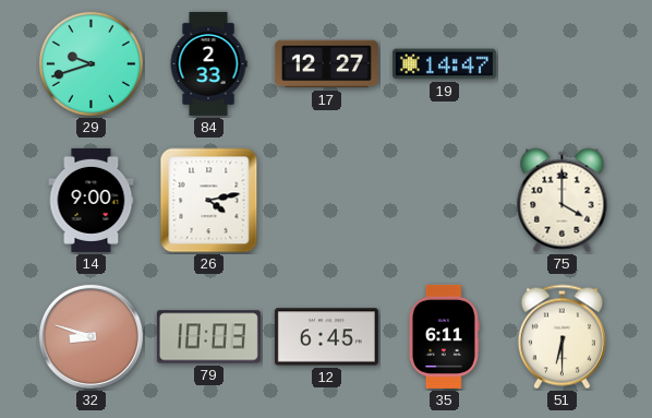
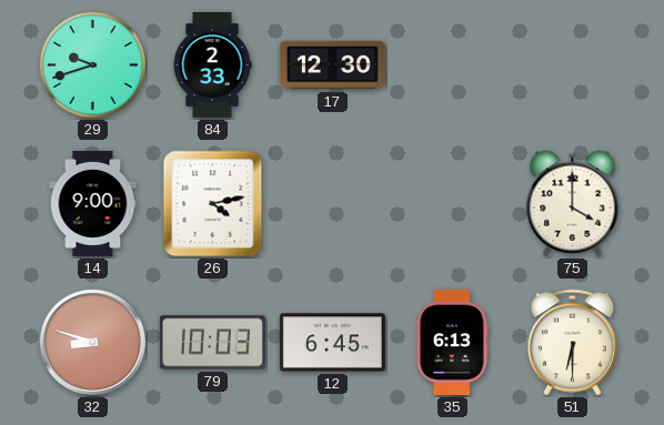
17: 12:27 -> 12:30
19: 14:47 -> none
35: 6:11 -> 6:13
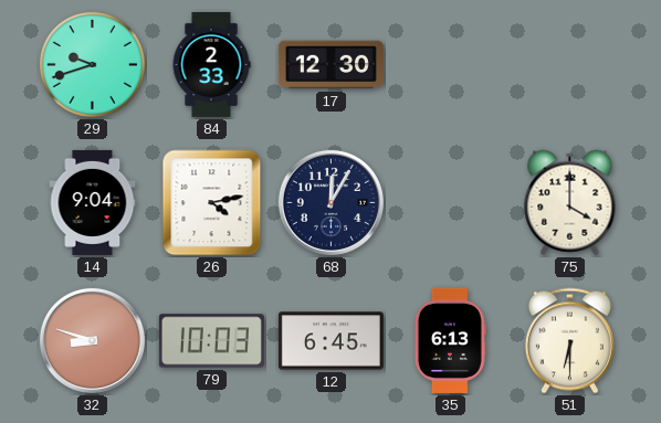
14: 9:00 -> 9:04
68: none -> 12:05
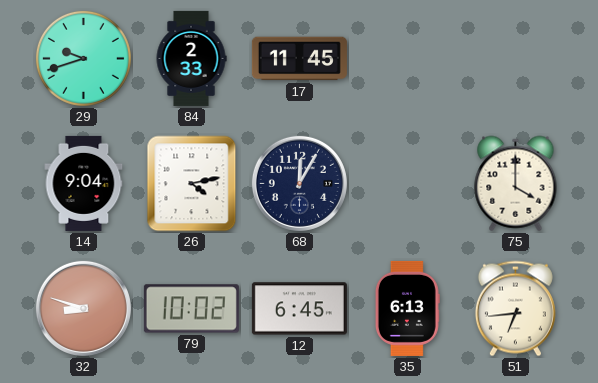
17: 12:30 -> 11:45
79: 10:03 -> 10:02
51: 6:30 -> 6:44
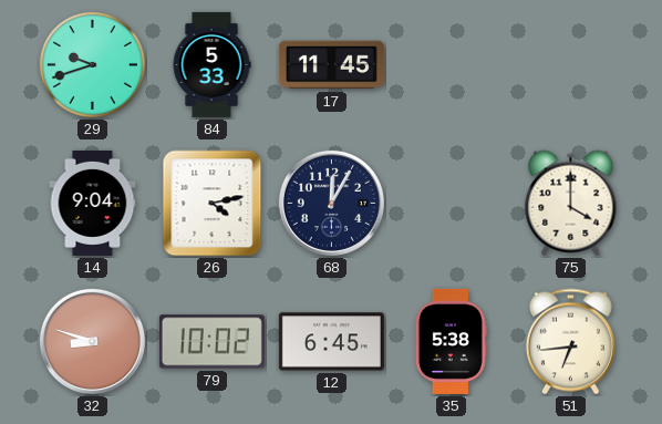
84: 2:33 -> 5:33
35: 6:13 -> 5:38
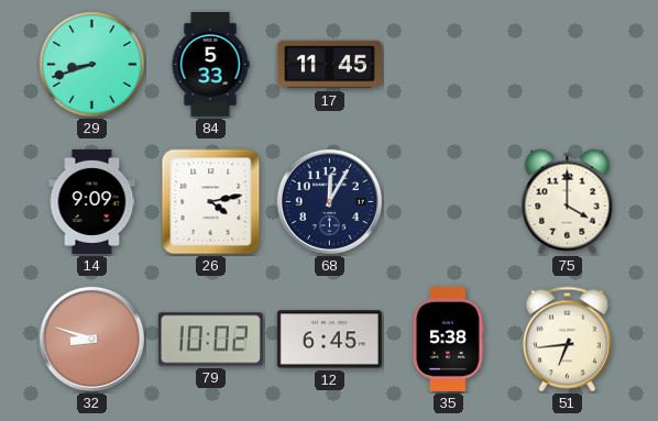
29: 9:42 -> 8:42
14: 9:04 -> 9:09
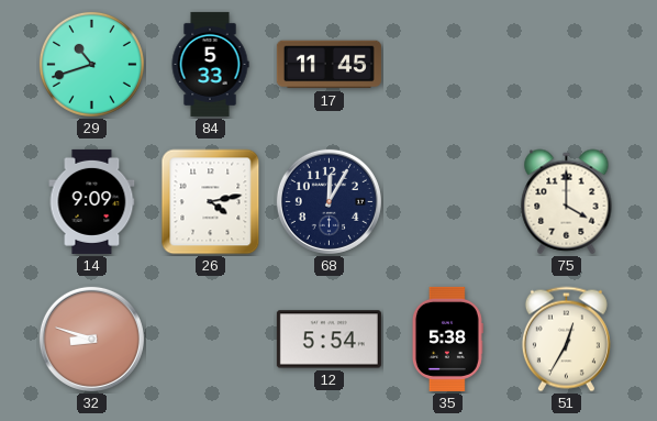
29: 8:42 -> 10:42
79: 10:02 -> none
12: 6:45 -> 5:54
51: 6:44 -> 12:35
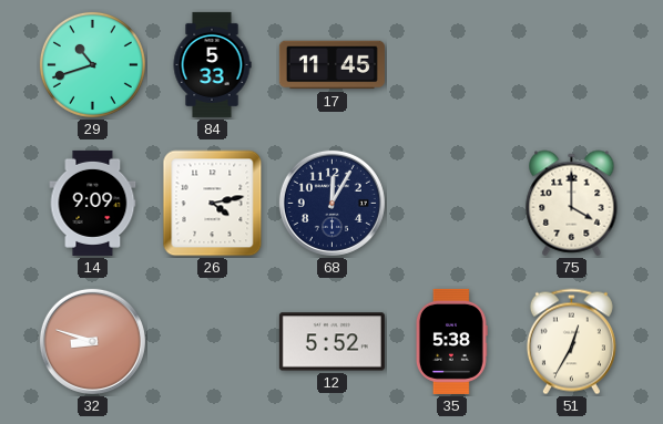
12: 5:54 -> 5:52
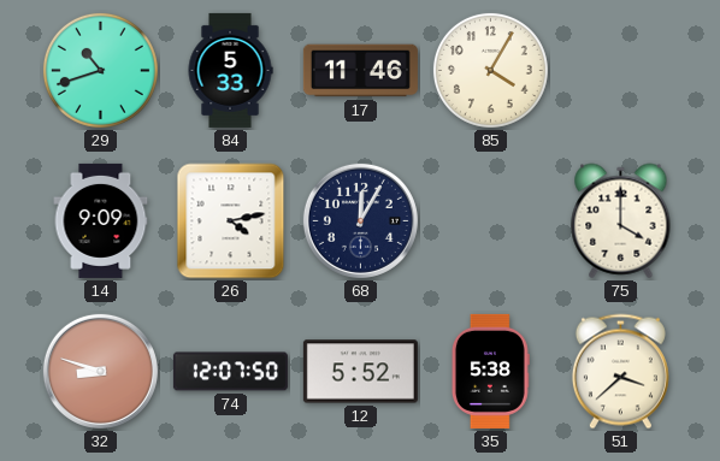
17: 11:45 -> 11:46
85: none -> 4:05
74: none -> 12:07
51: 12:35 -> 3:38
